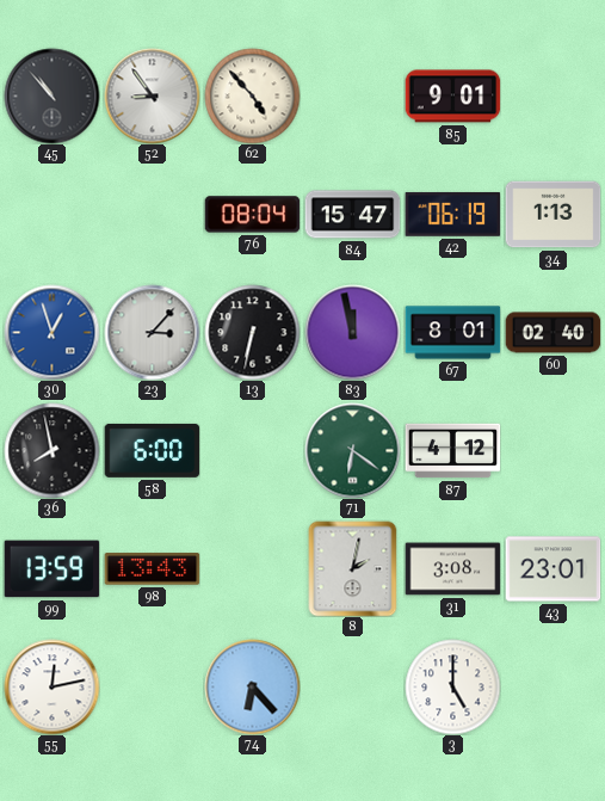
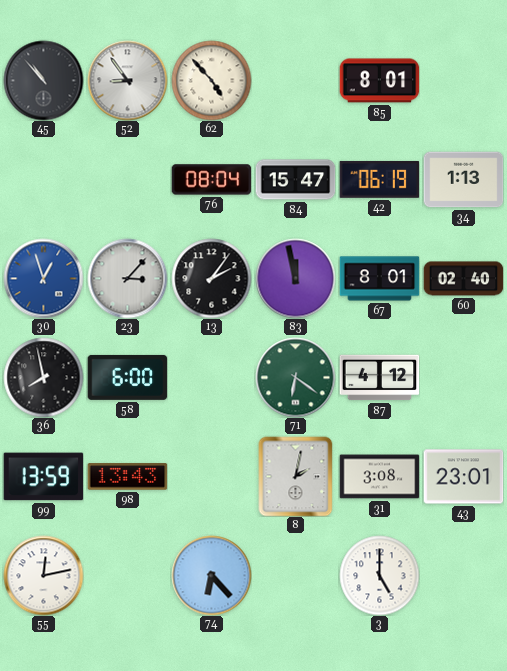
85: 9:01 -> 8:01
13: 6:32 -> 2:06
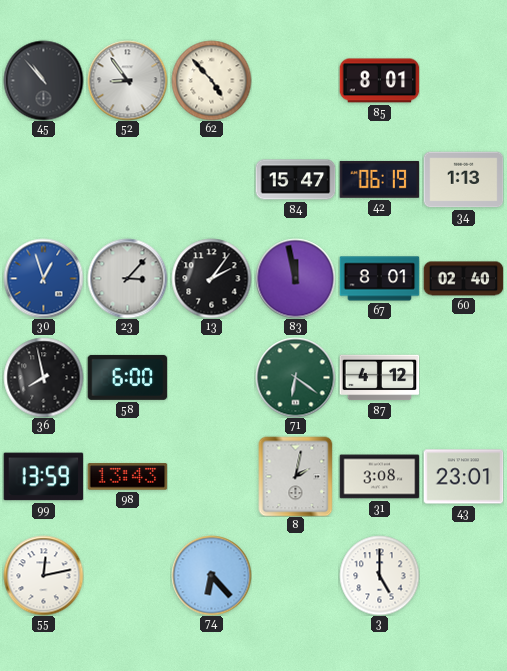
76: 08:04 -> none
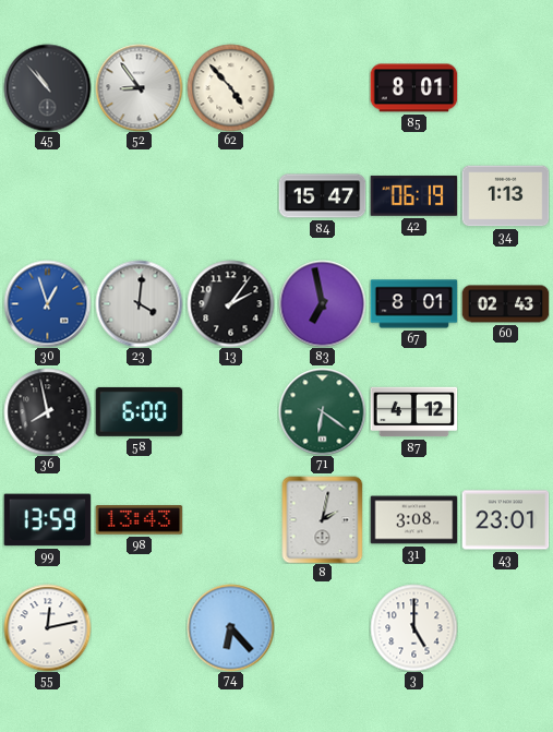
23: 3:07 -> 4:01
83: 11:58 -> 6:58
60: 02:40 -> 02:43
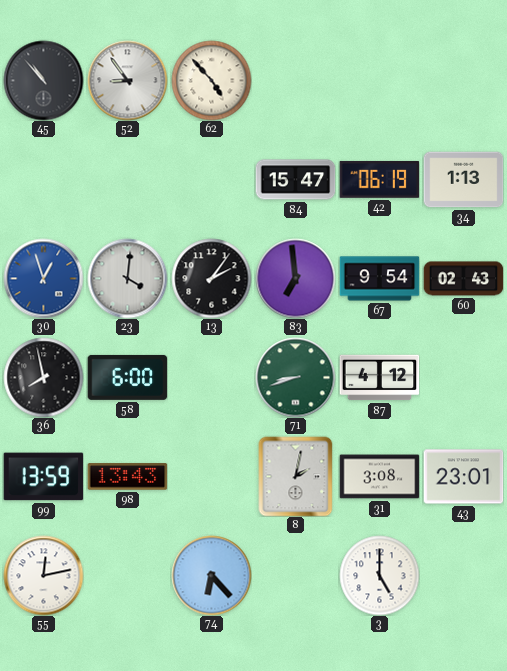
85: 8:01 -> none
83: 6:58 -> 6:59
67: 8:01 -> 9:54
71: 6:21 -> 8:42
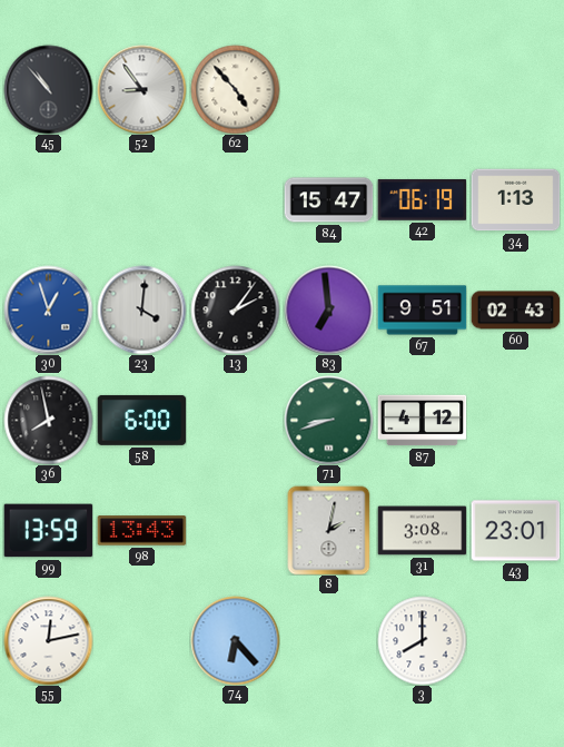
67: 9:54 -> 9:51
3: 5:00 -> 8:00
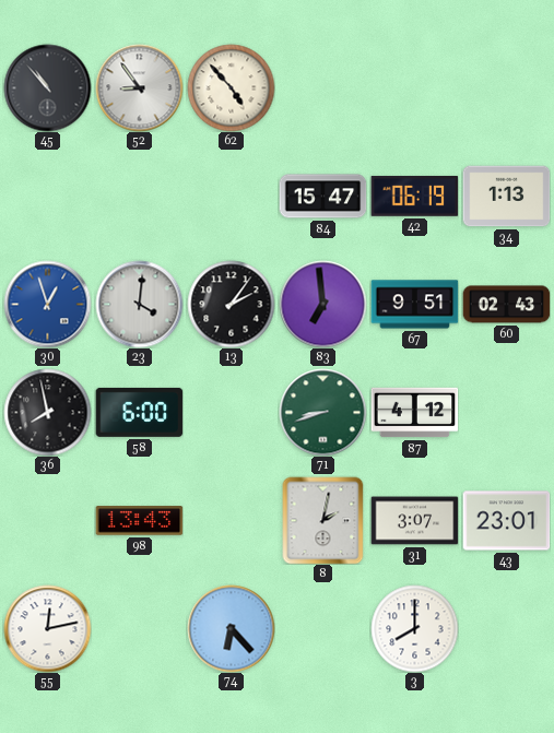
99: 13:59 -> none
31: 3:08 -> 3:07
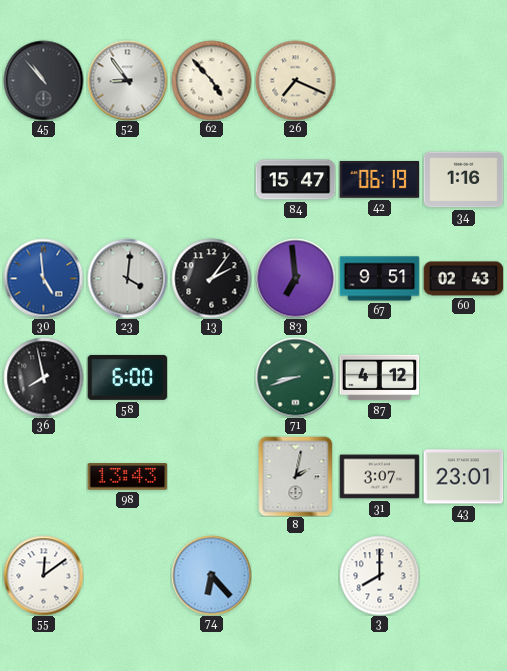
26: none -> 7:19
34: 1:13 -> 1:16
30: 12:57 -> 4:59
55: 12:13 -> 12:09
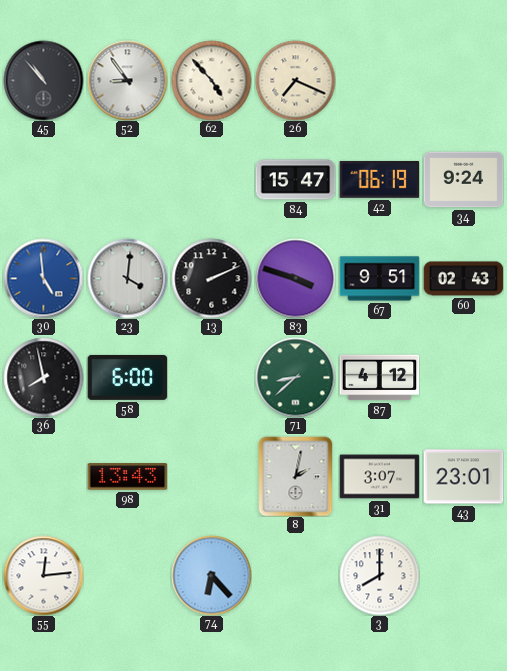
34: 1:16 -> 9:24
13: 2:06 -> 2:11
83: 6:59 -> 3:48
71: 8:42 -> 8:38
55: 12:09 -> 12:14
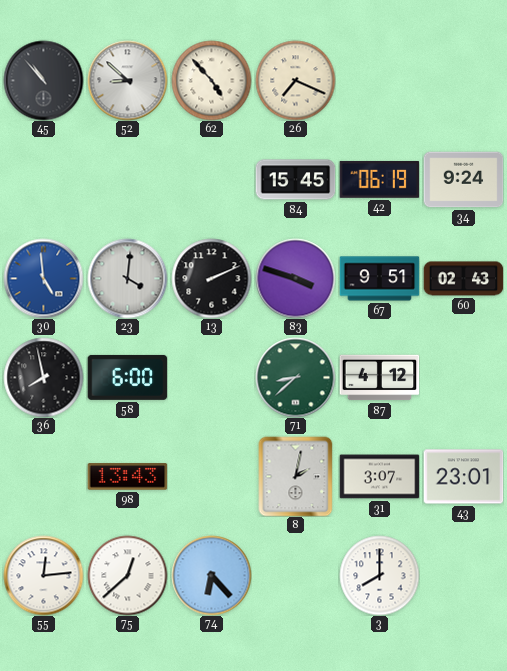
52: 8:54 -> 8:52
84: 15:47 -> 15:45
75: none -> 12:38
